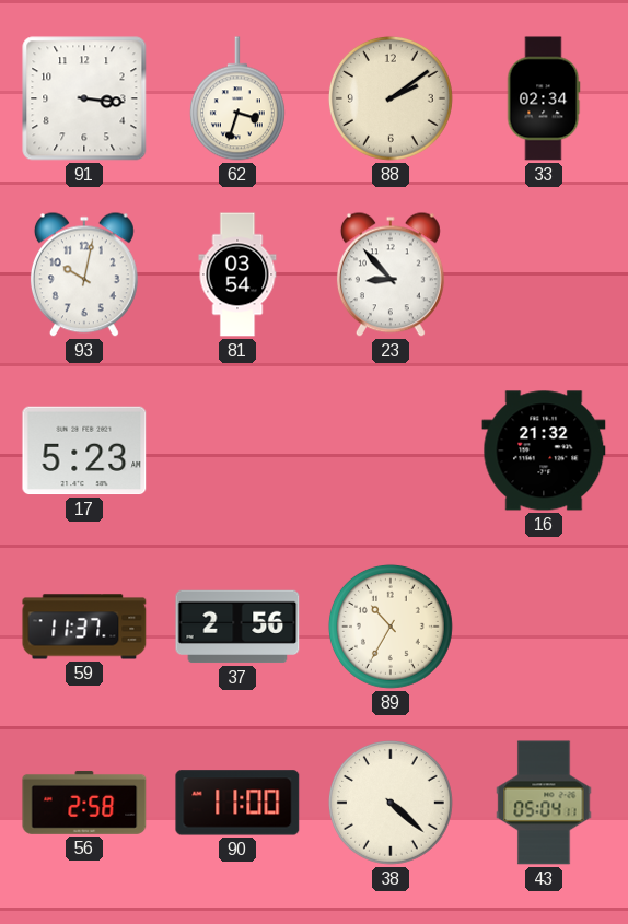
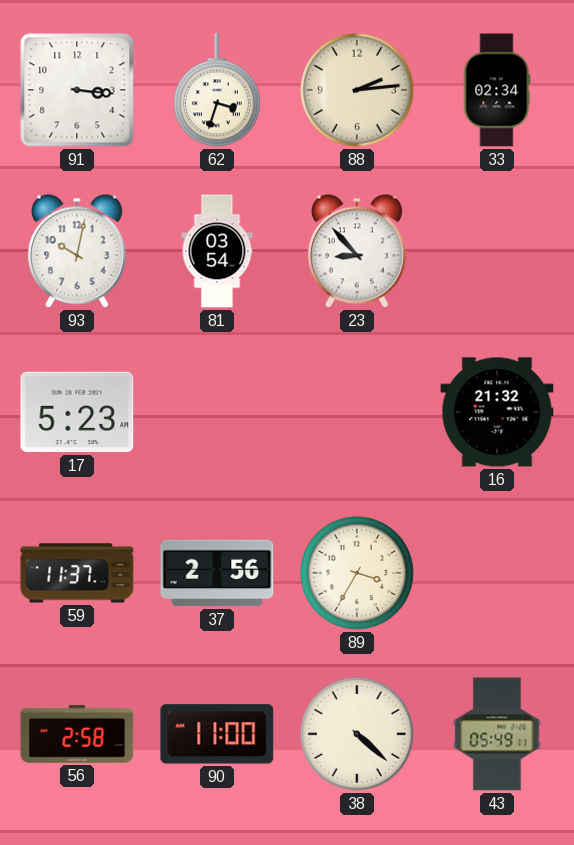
88: 2:09 -> 2:14
89: 10:35 -> 3:35
43: 05:04 -> 05:49
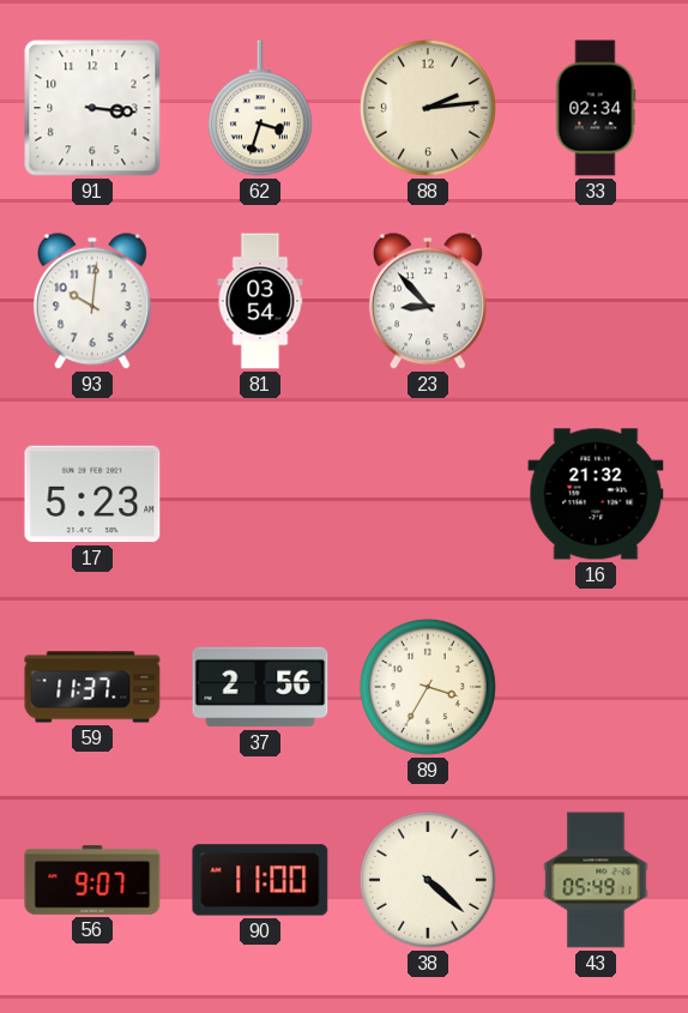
93: 10:02 -> 10:01
56: 2:58 -> 9:07
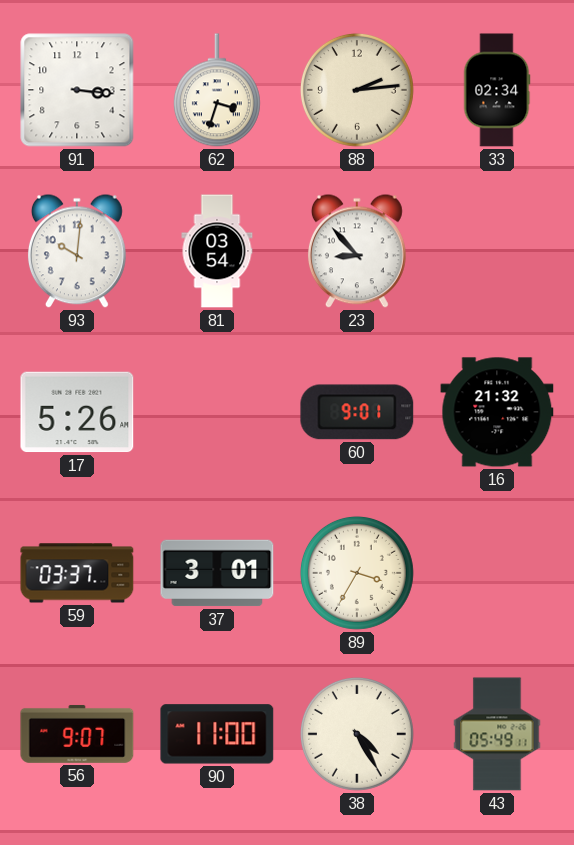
17: 5:23 -> 5:26
60: none -> 9:01
59: 11:37 -> 03:37
37: 2:56 -> 3:01
38: 4:22 -> 4:25
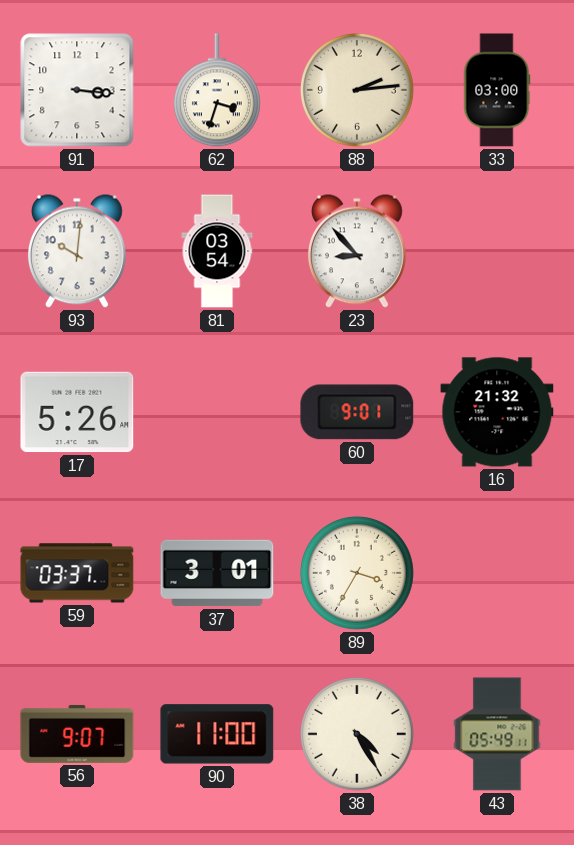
33: 02:34 -> 03:00
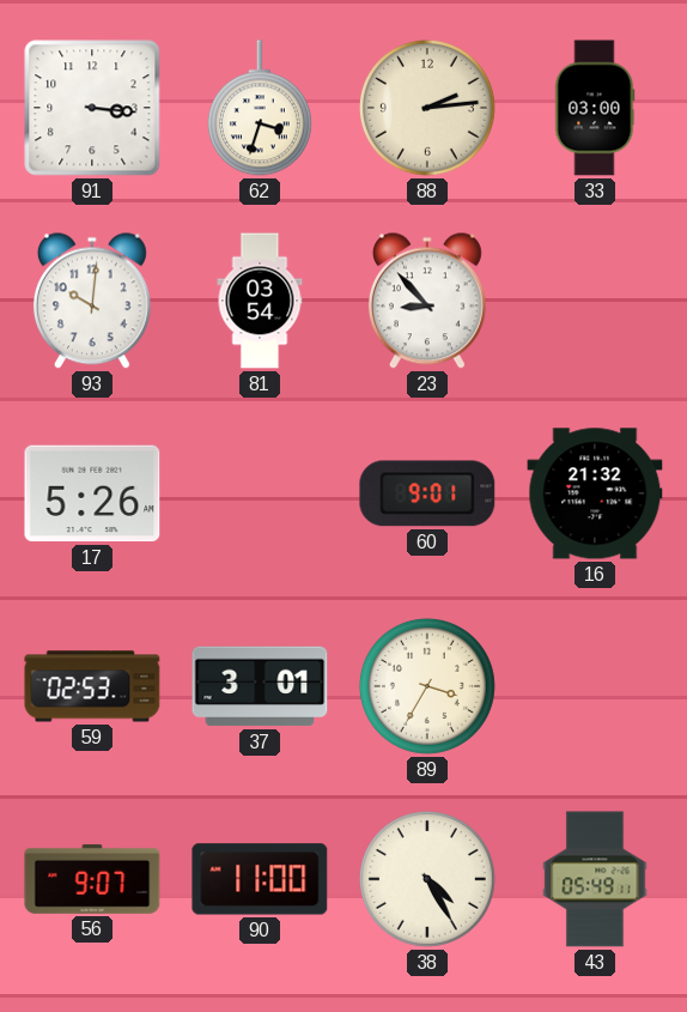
59: 03:37 -> 02:53
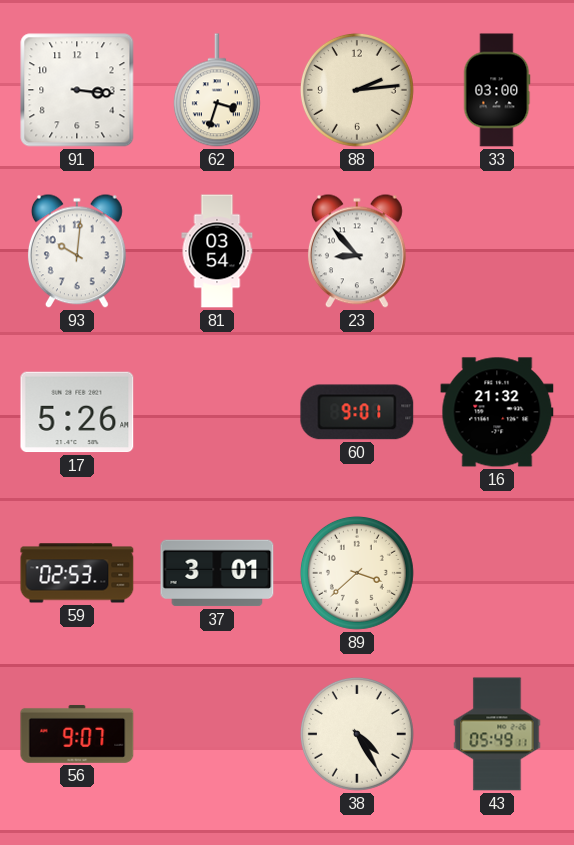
89: 3:35 -> 3:38
90: 11:00 -> none
